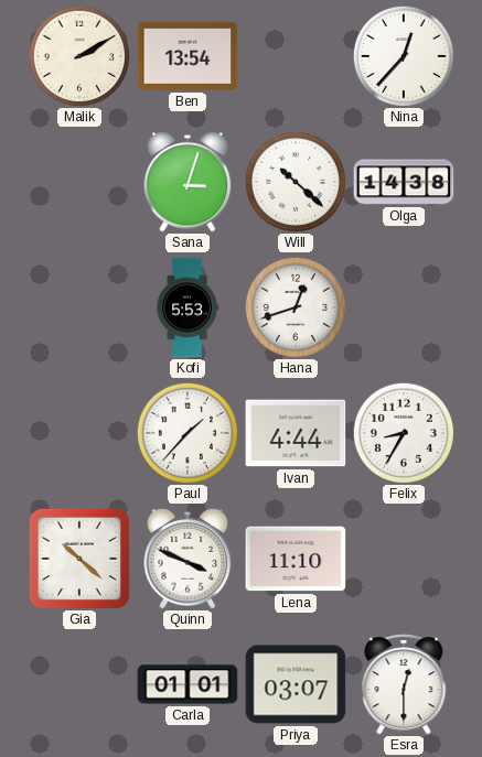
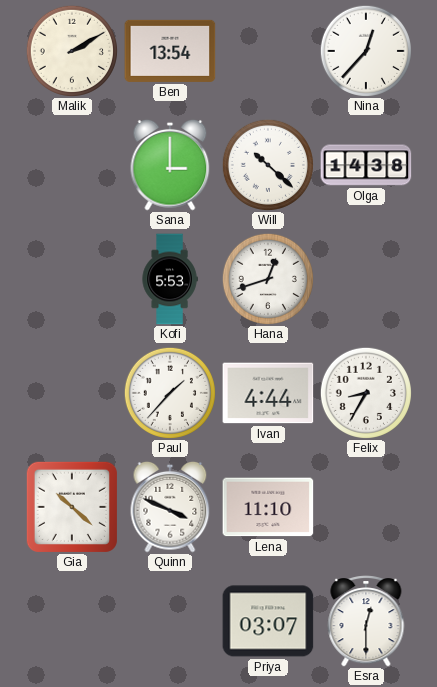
Sana: 3:03 -> 3:00
Carla: 01:01 -> none
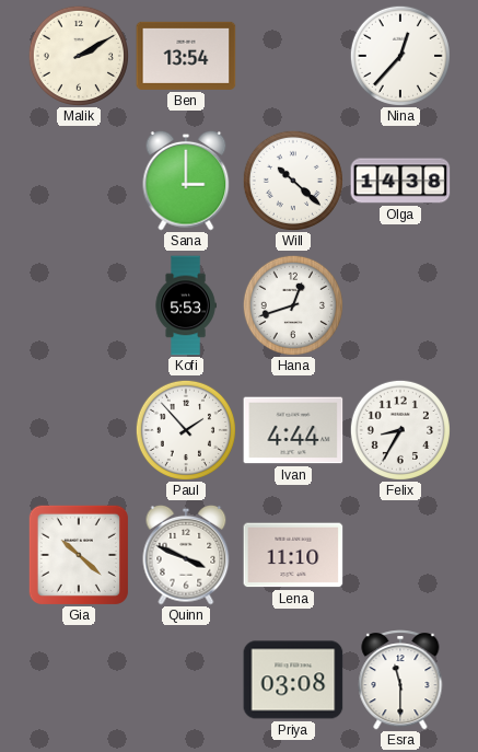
Paul: 1:37 -> 1:53
Priya: 03:07 -> 03:08
Esra: 12:30 -> 11:30
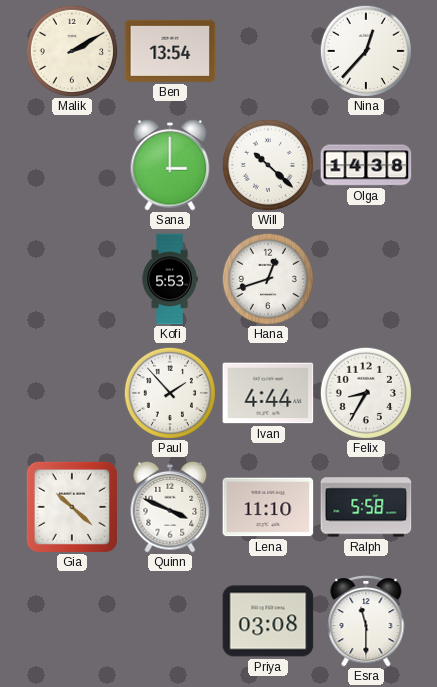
Ralph: none -> 5:58
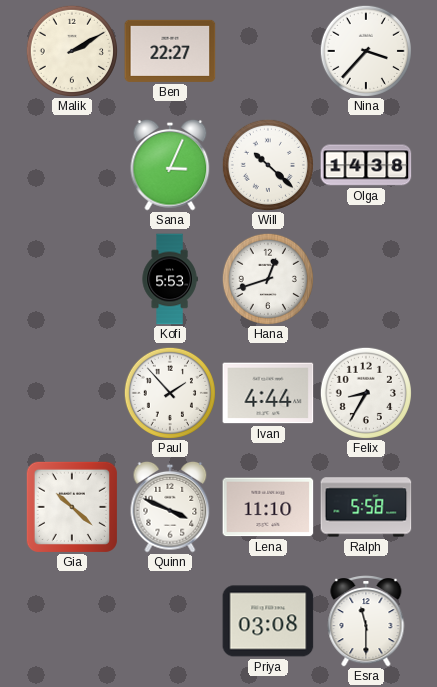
Ben: 13:54 -> 22:27
Nina: 12:37 -> 3:37
Sana: 3:00 -> 3:04
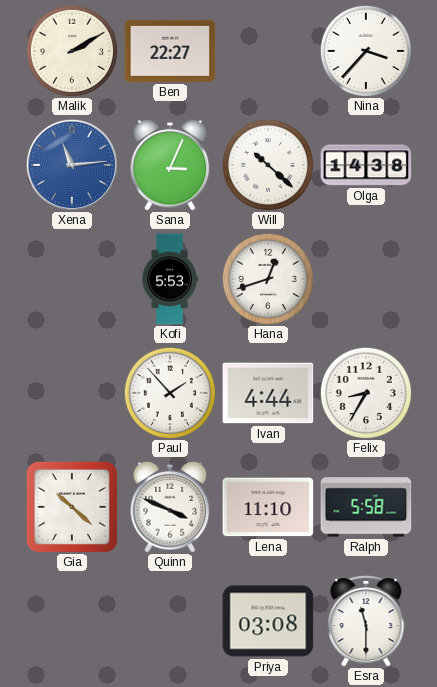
Xena: none -> 11:14
